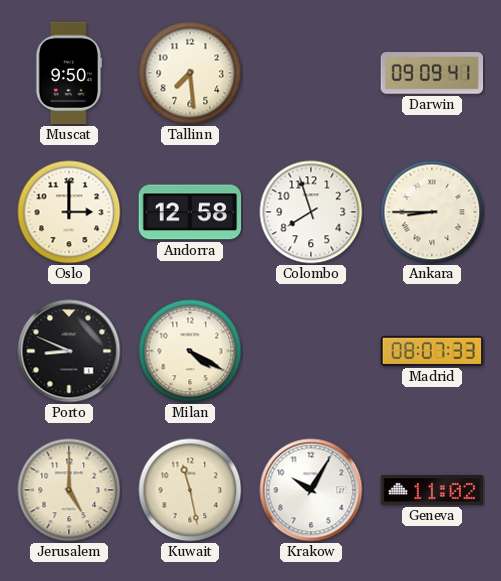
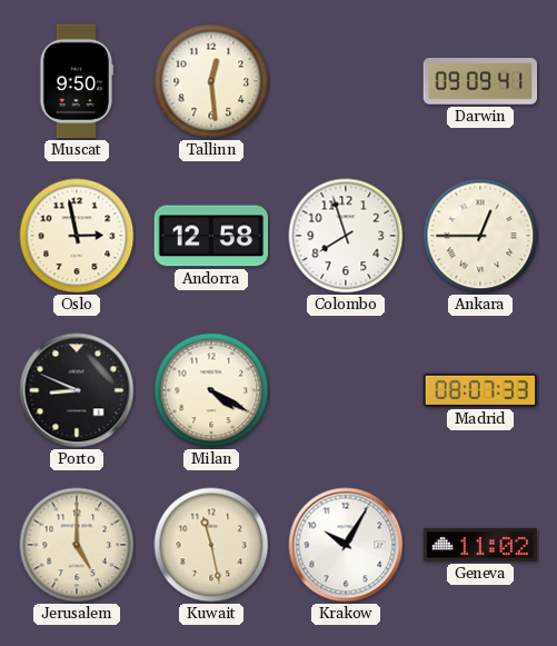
Tallinn: 7:29 -> 12:29
Oslo: 3:00 -> 2:58
Ankara: 8:45 -> 12:45
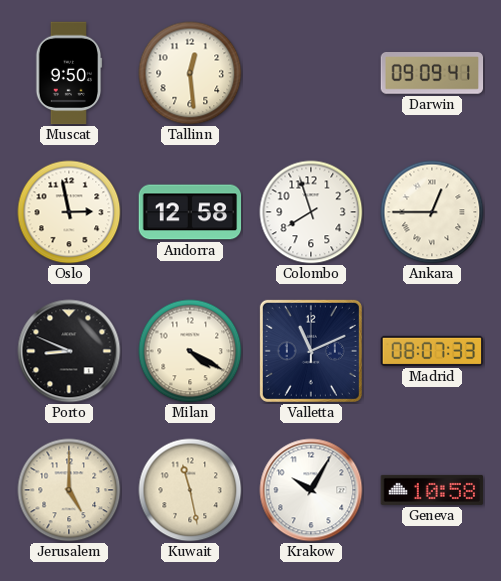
Valletta: none -> 11:11
Geneva: 11:02 -> 10:58
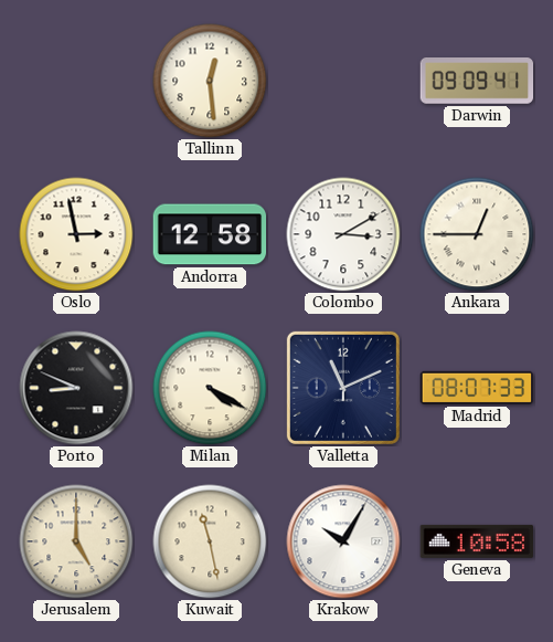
Muscat: 9:50 -> none
Colombo: 7:57 -> 3:10
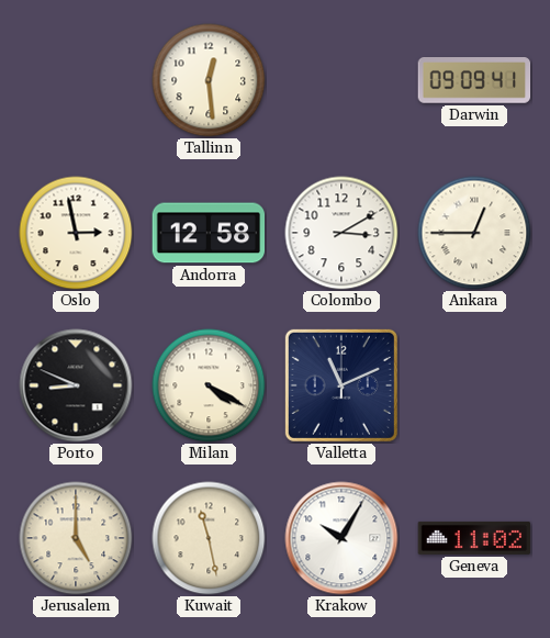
Madrid: 08:07 -> none
Geneva: 10:58 -> 11:02
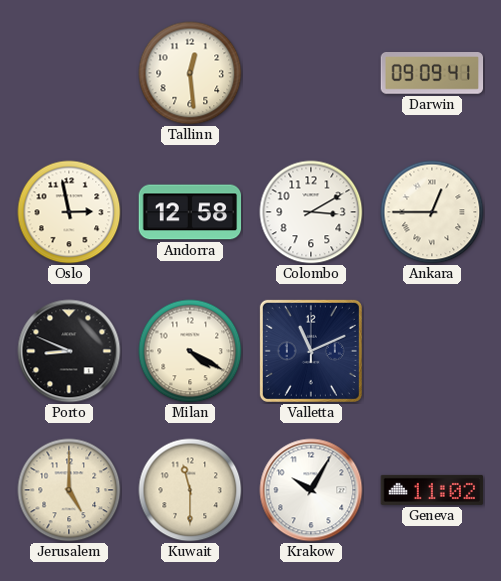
Kuwait: 11:28 -> 11:30
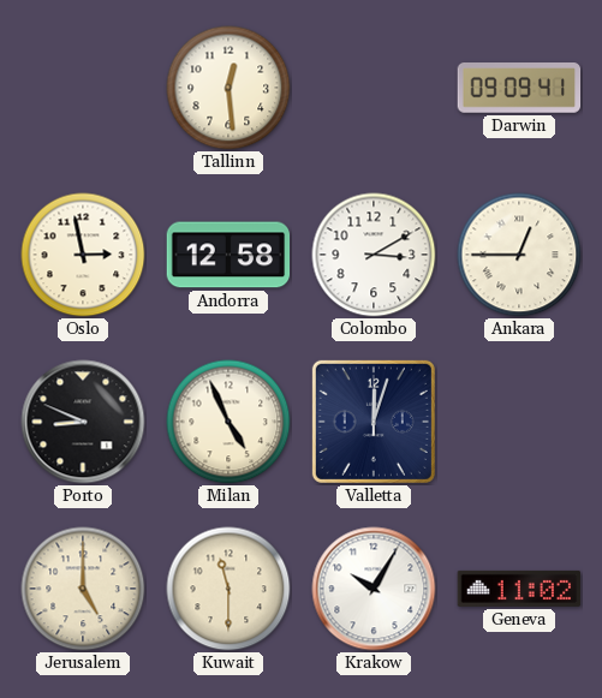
Milan: 4:20 -> 4:56
Valletta: 11:11 -> 12:03
